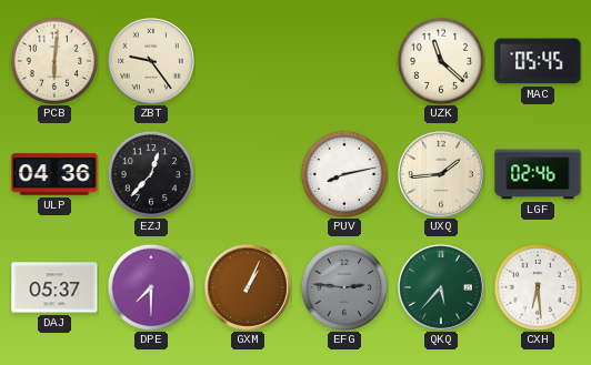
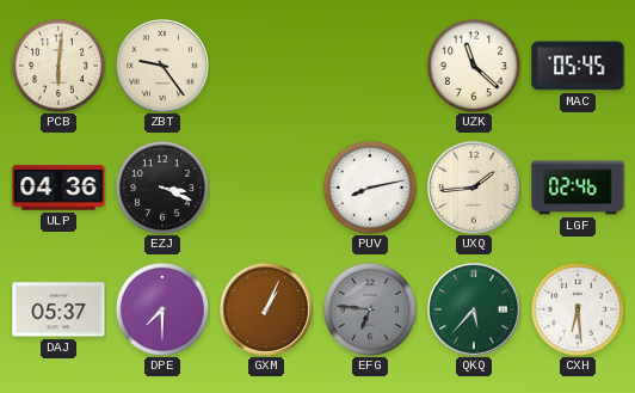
EZJ: 12:37 -> 3:19
EFG: 2:46 -> 6:46
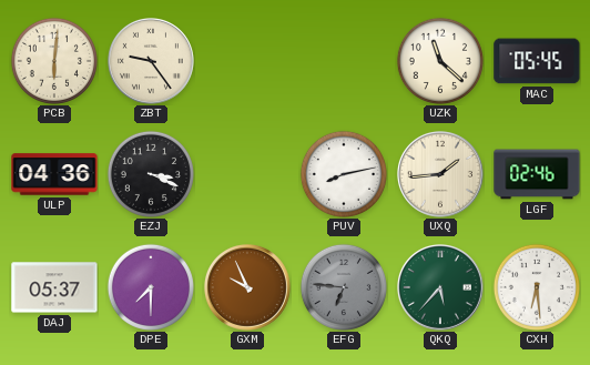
GXM: 1:04 -> 9:56
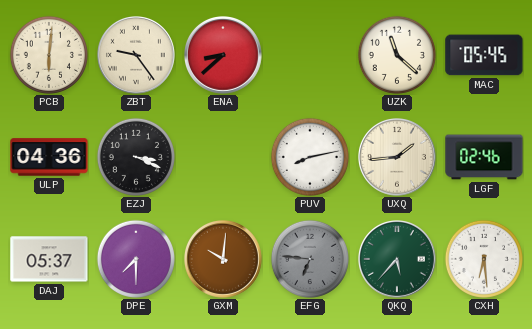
ENA: none -> 8:38
GXM: 9:56 -> 10:01
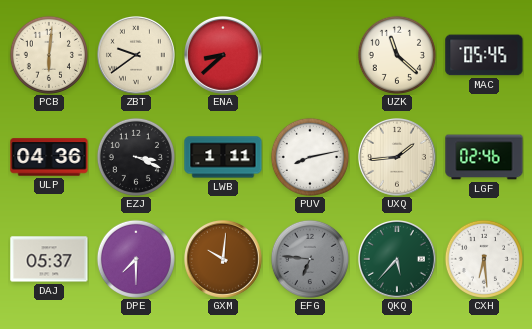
ZBT: 9:24 -> 9:39
LWB: none -> 1:11
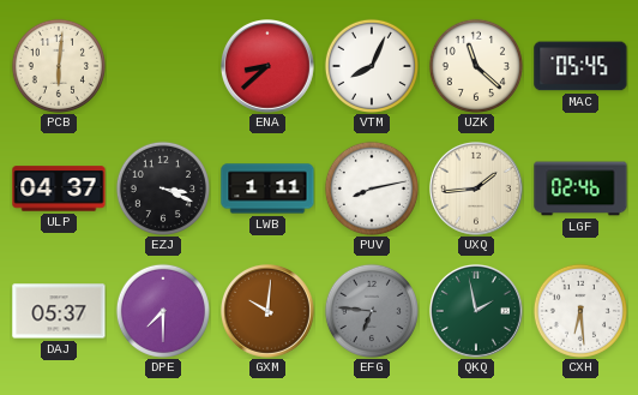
ZBT: 9:39 -> none
VTM: none -> 8:04
ULP: 04:36 -> 04:37
QKQ: 5:37 -> 1:58
